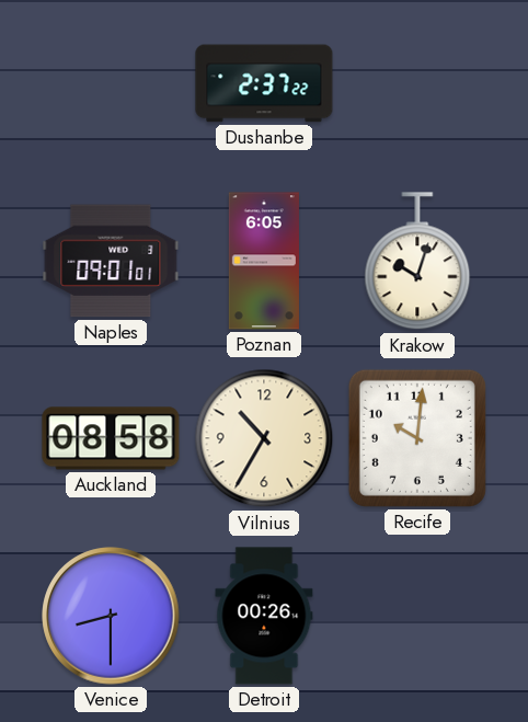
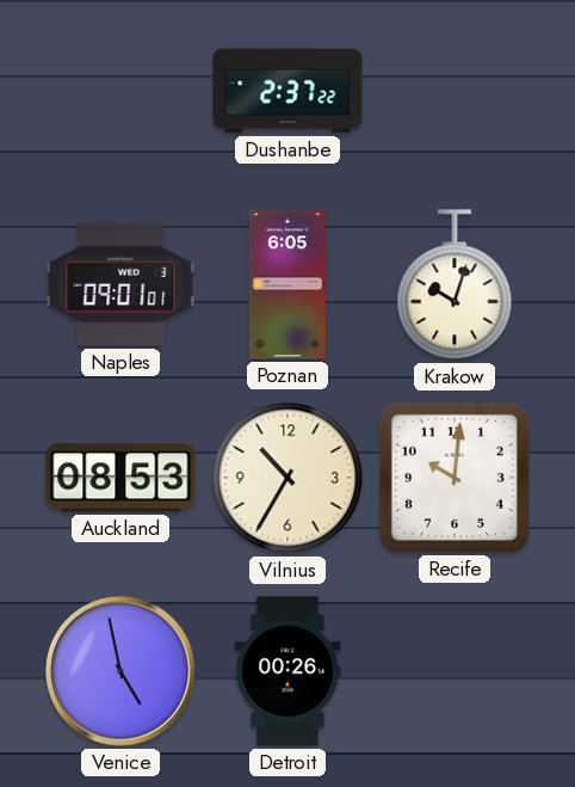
Auckland: 08:58 -> 08:53
Venice: 8:30 -> 4:58
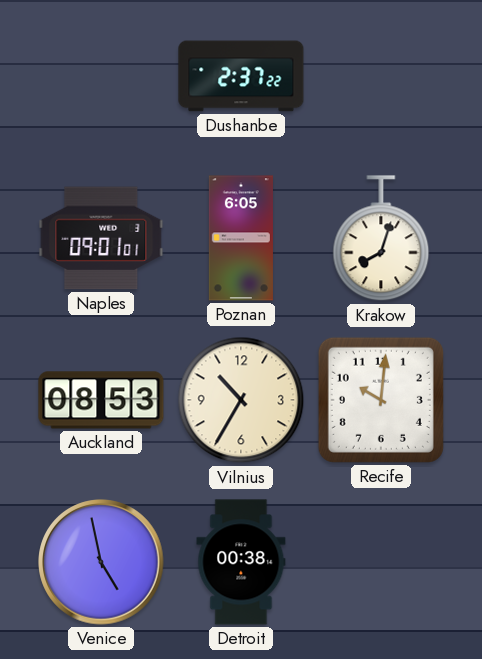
Krakow: 10:03 -> 8:03
Detroit: 00:26 -> 00:38
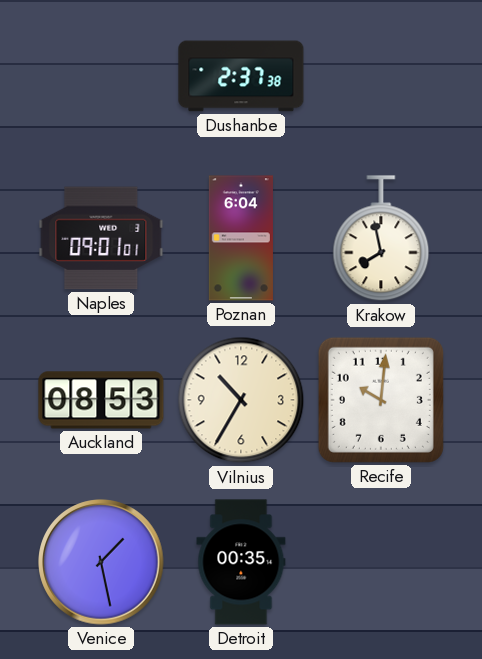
Dushanbe: 2:37:22 -> 2:37:38
Poznan: 6:05 -> 6:04
Krakow: 8:03 -> 7:58
Venice: 4:58 -> 1:28
Detroit: 00:38 -> 00:35
